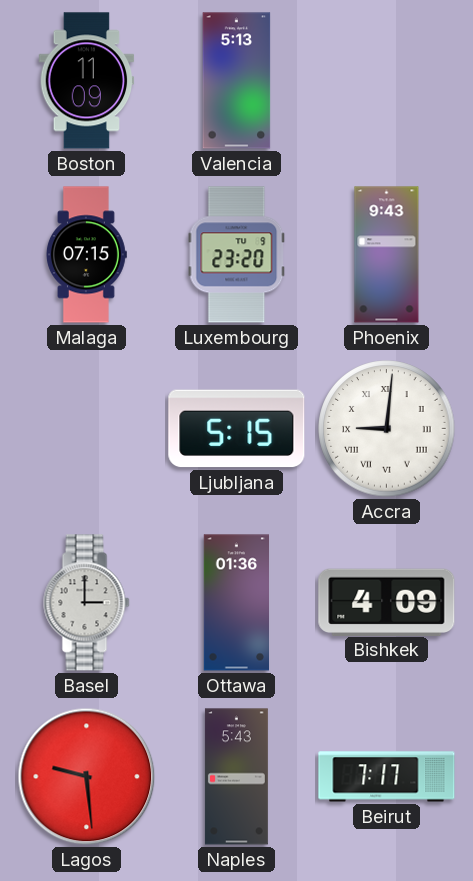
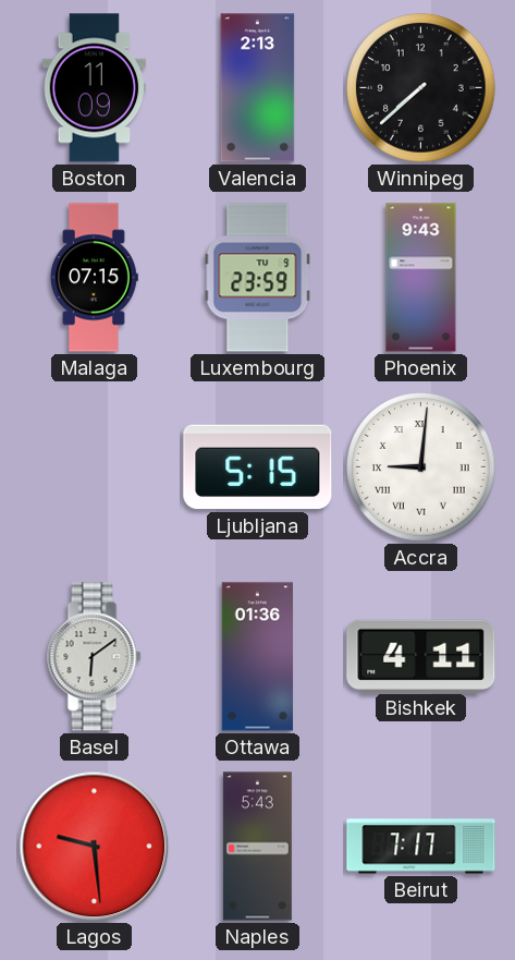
Valencia: 5:13 -> 2:13
Winnipeg: none -> 7:38
Luxembourg: 23:20 -> 23:59
Basel: 3:00 -> 6:09
Bishkek: 4:09 -> 4:11
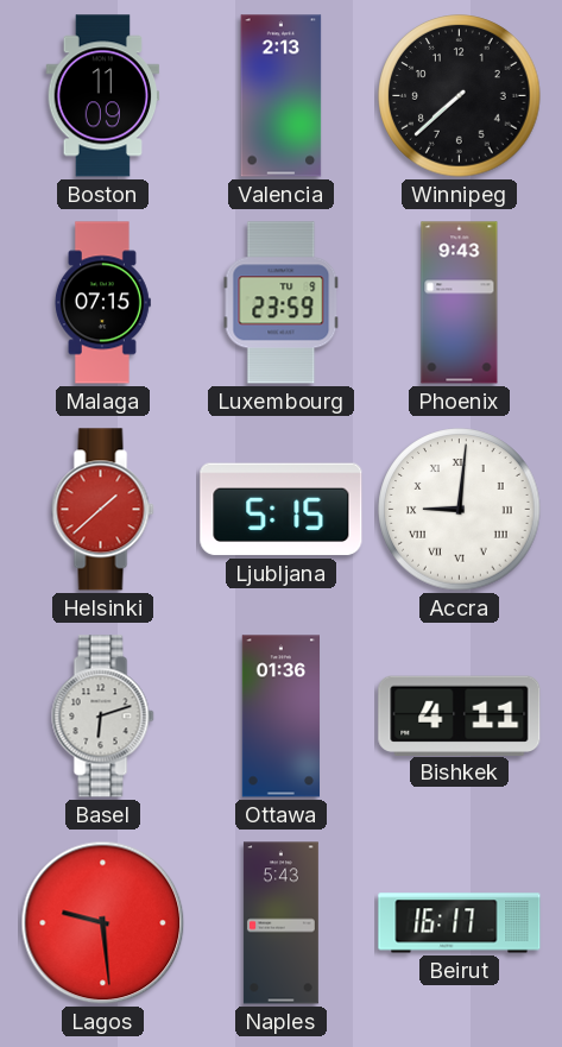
Helsinki: none -> 1:38
Basel: 6:09 -> 6:12
Beirut: 7:17 -> 16:17
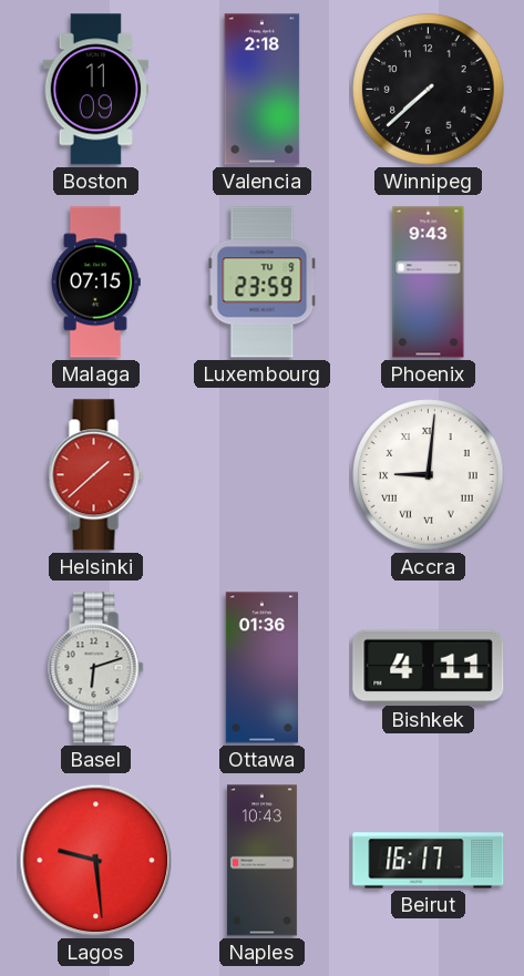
Valencia: 2:13 -> 2:18
Ljubljana: 5:15 -> none
Naples: 5:43 -> 10:43
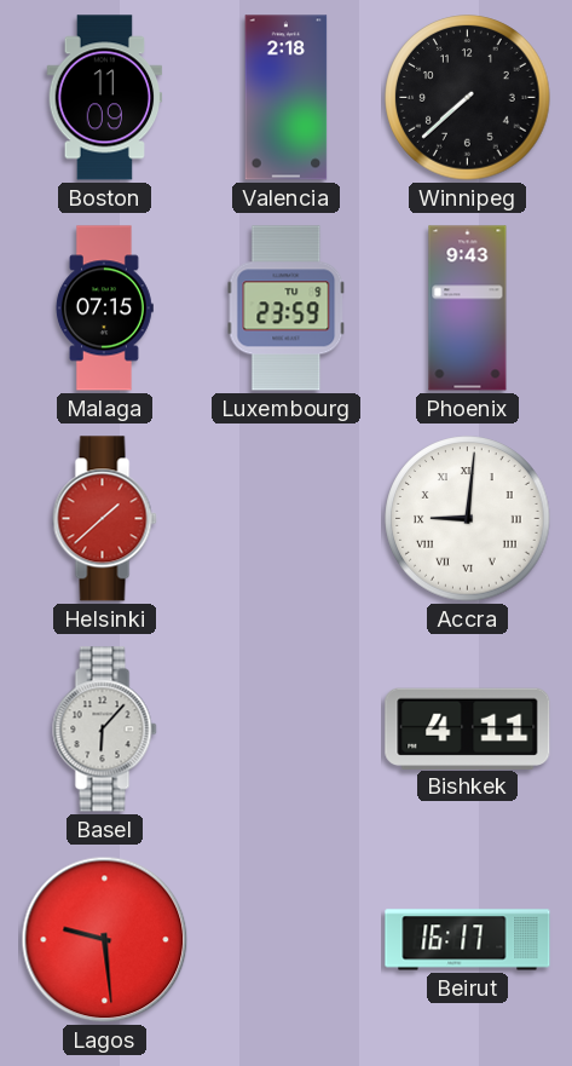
Basel: 6:12 -> 6:07
Ottawa: 01:36 -> none
Naples: 10:43 -> none
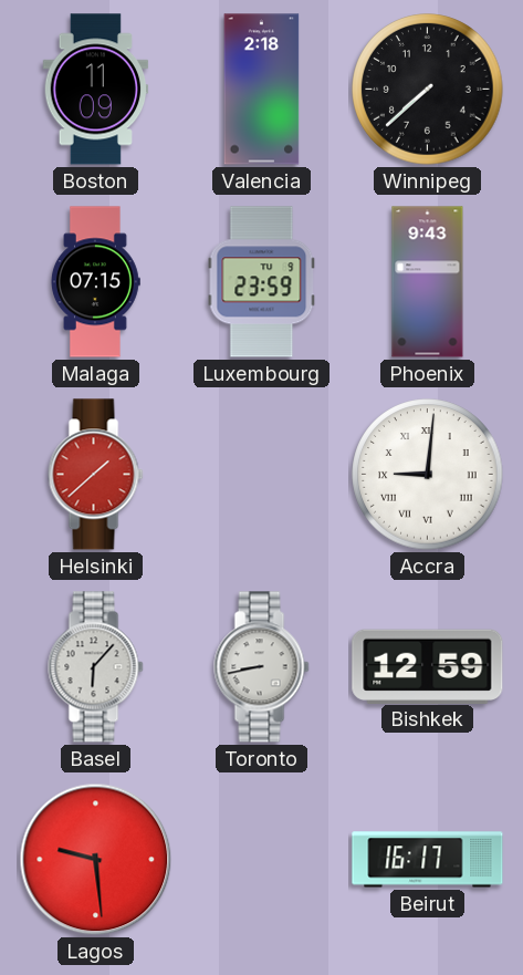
Toronto: none -> 8:43
Bishkek: 4:11 -> 12:59
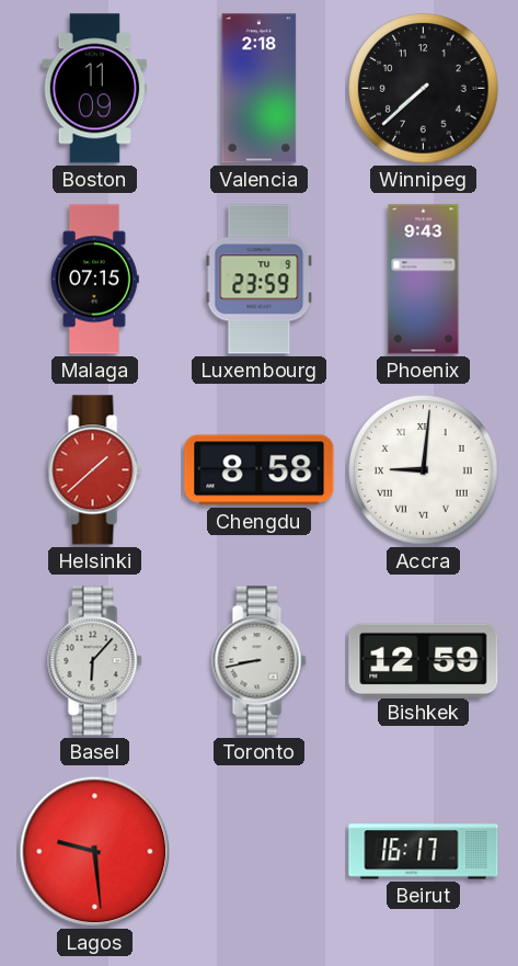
Chengdu: none -> 8:58
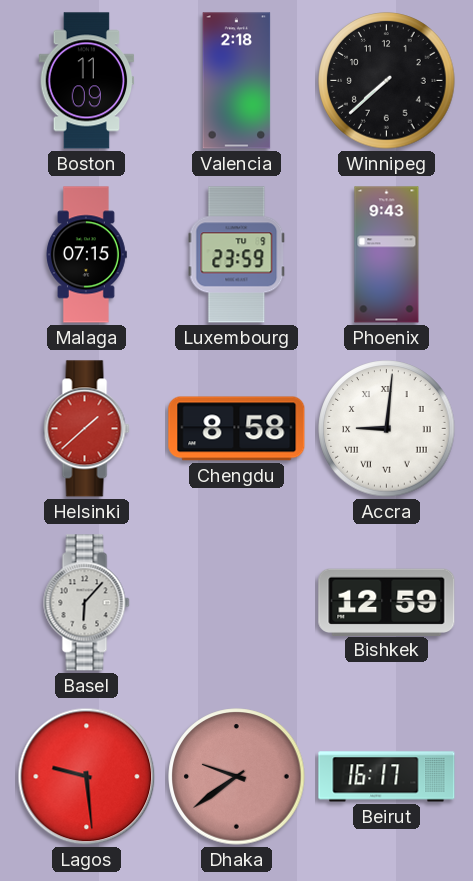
Toronto: 8:43 -> none
Dhaka: none -> 9:39
